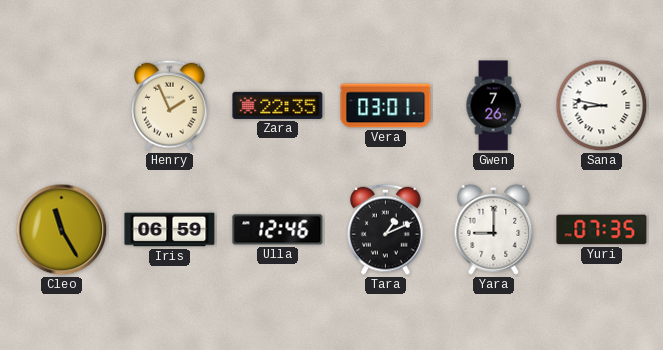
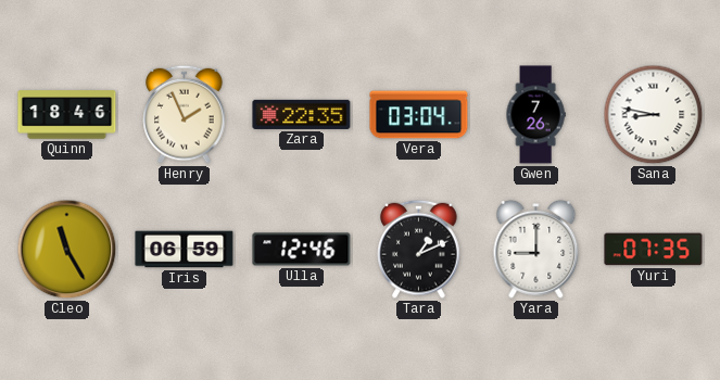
Quinn: none -> 18:46
Vera: 03:01 -> 03:04
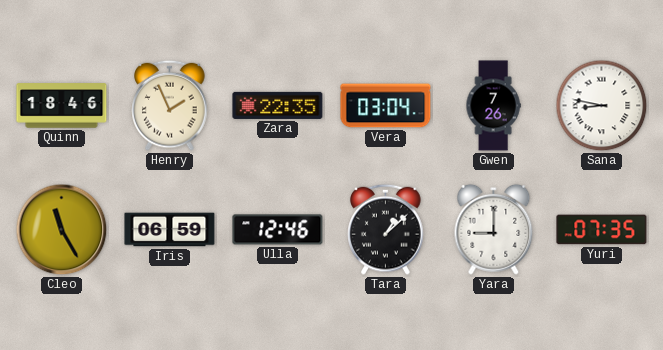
Tara: 1:11 -> 1:08
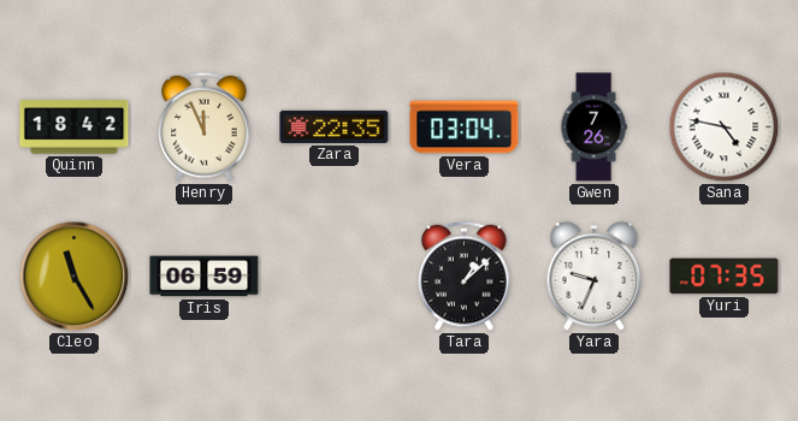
Quinn: 18:46 -> 18:42
Henry: 1:56 -> 11:56
Sana: 8:47 -> 4:47
Ulla: 12:46 -> none
Yara: 9:00 -> 9:34
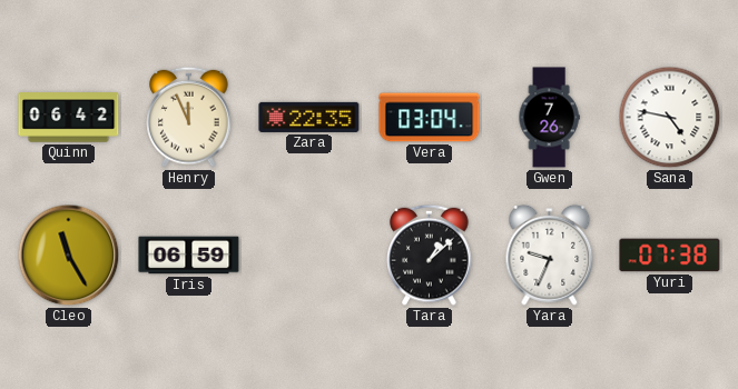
Quinn: 18:42 -> 06:42
Yuri: 07:35 -> 07:38
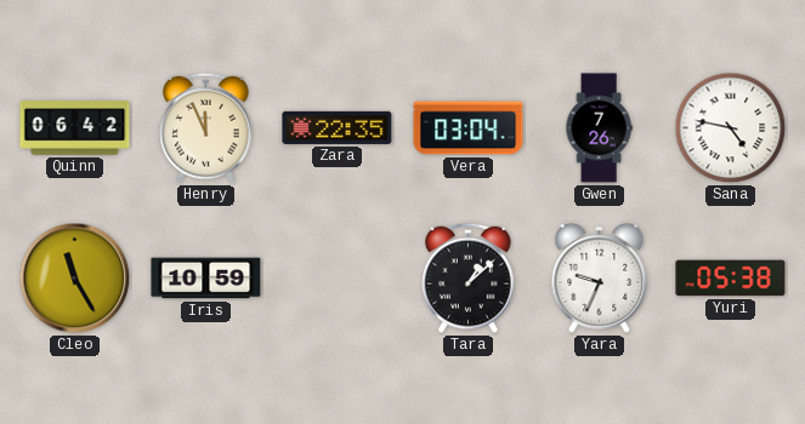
Iris: 06:59 -> 10:59
Yuri: 07:38 -> 05:38
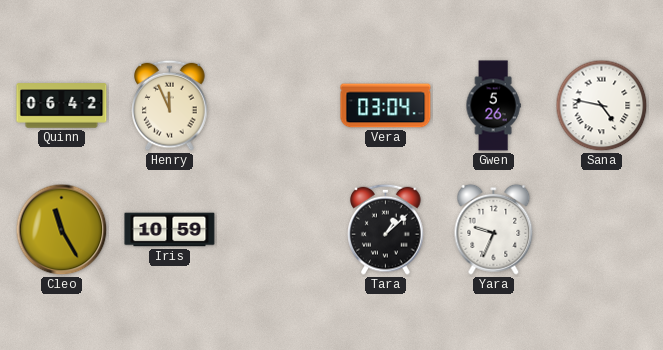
Zara: 22:35 -> none
Gwen: 7:26 -> 5:26
Yuri: 05:38 -> none
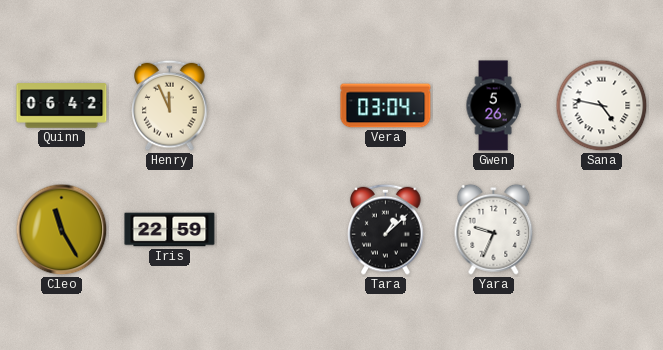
Iris: 10:59 -> 22:59
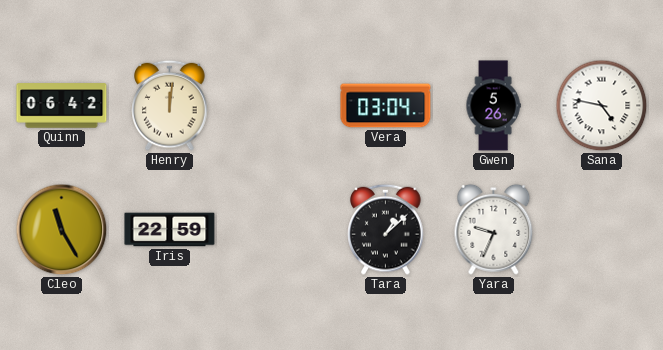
Henry: 11:56 -> 12:01
